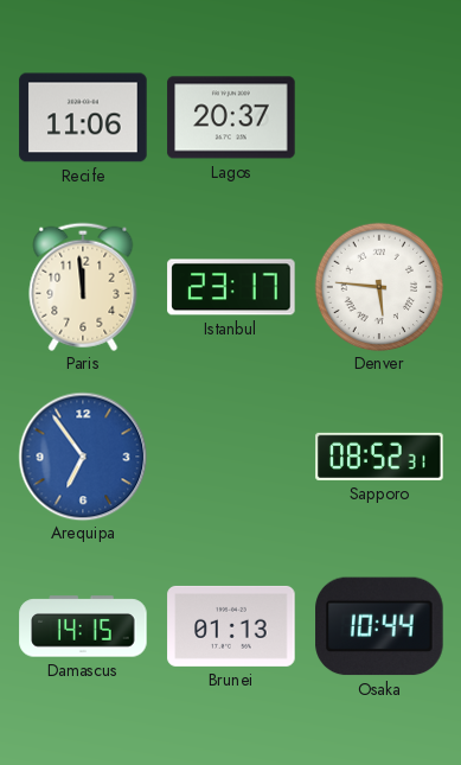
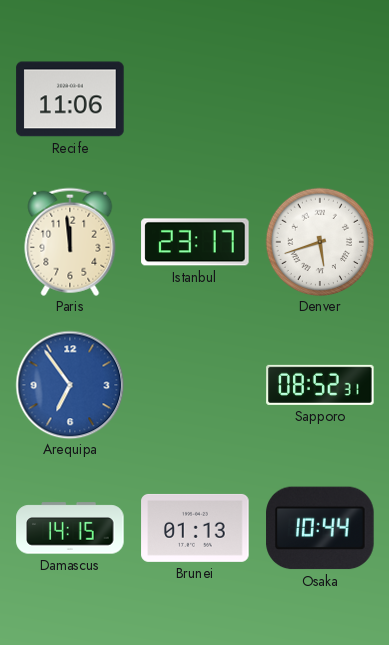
Lagos: 20:37 -> none
Denver: 5:46 -> 5:42
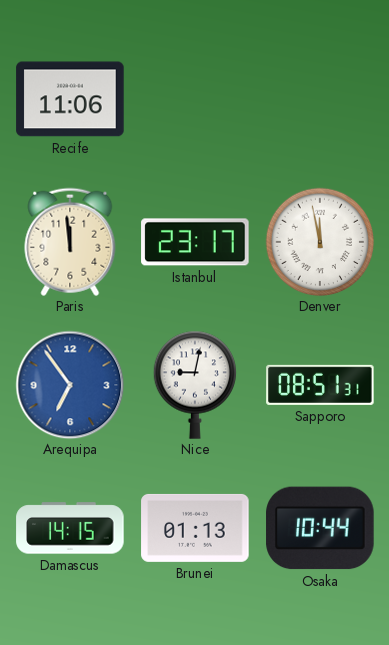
Denver: 5:42 -> 11:58
Nice: none -> 9:02
Sapporo: 08:52 -> 08:51
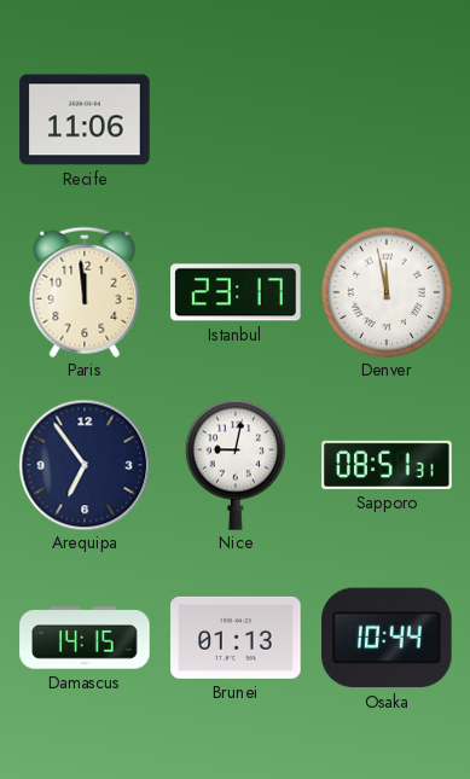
Arequipa dial: blue -> navy
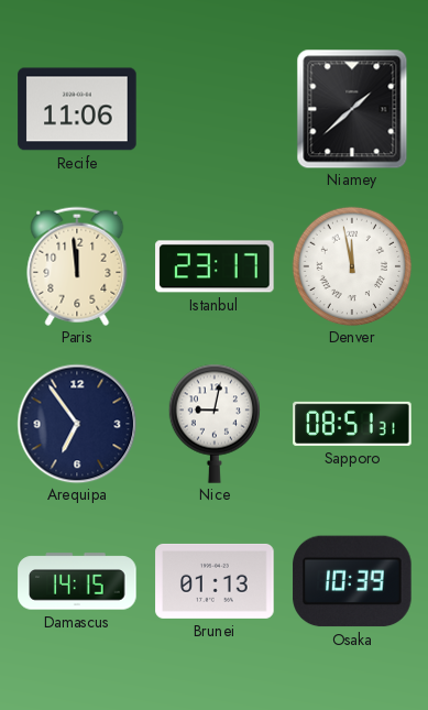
Niamey: none -> 1:38
Osaka: 10:44 -> 10:39
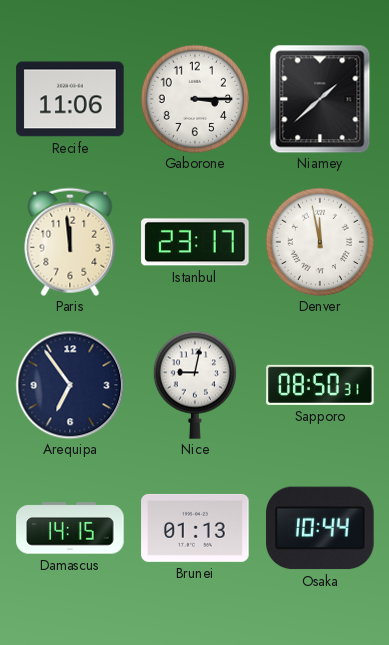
Gaborone: none -> 3:15
Sapporo: 08:51 -> 08:50
Osaka: 10:39 -> 10:44
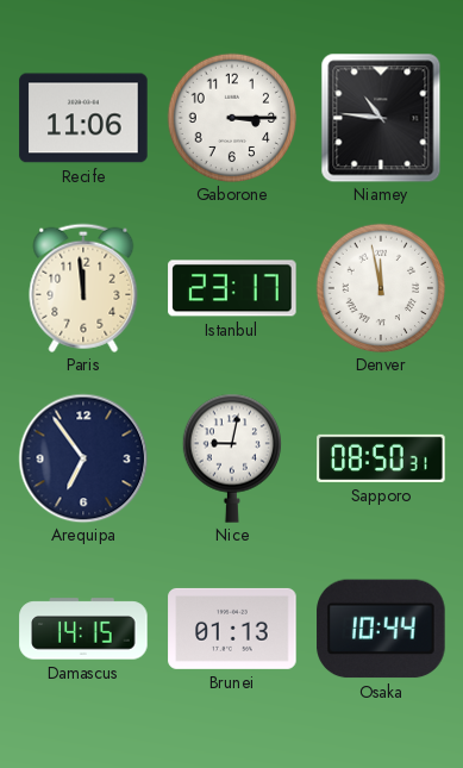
Niamey: 1:38 -> 10:46
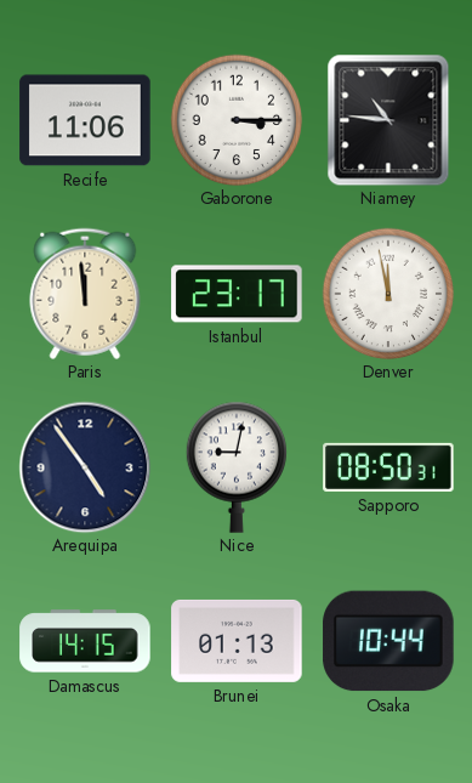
Arequipa: 6:54 -> 4:54
